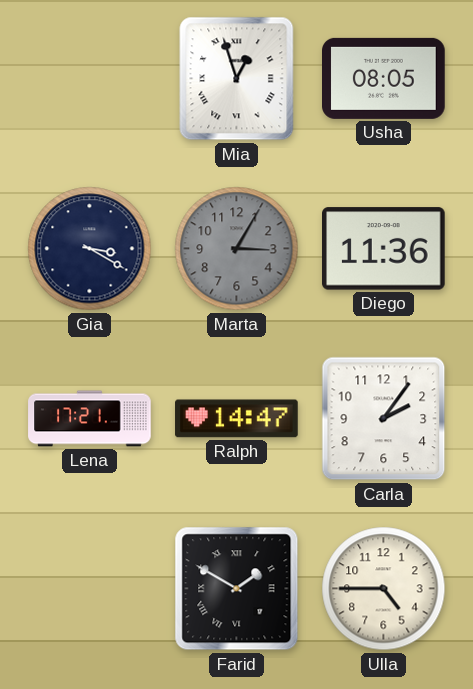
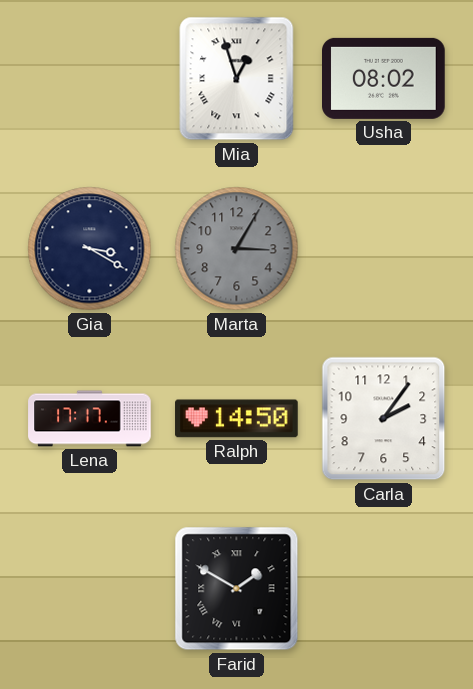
Usha: 08:05 -> 08:02
Diego: 11:36 -> none
Lena: 17:21 -> 17:17
Ralph: 14:47 -> 14:50
Ulla: 4:45 -> none
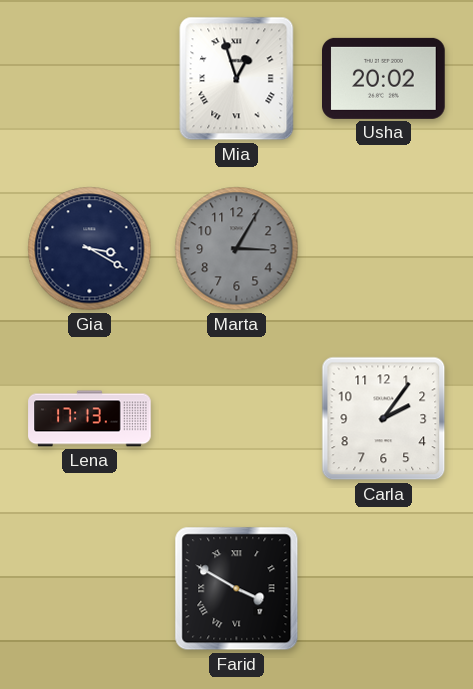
Usha: 08:02 -> 20:02
Lena: 17:17 -> 17:13
Ralph: 14:50 -> none
Farid: 1:50 -> 3:50
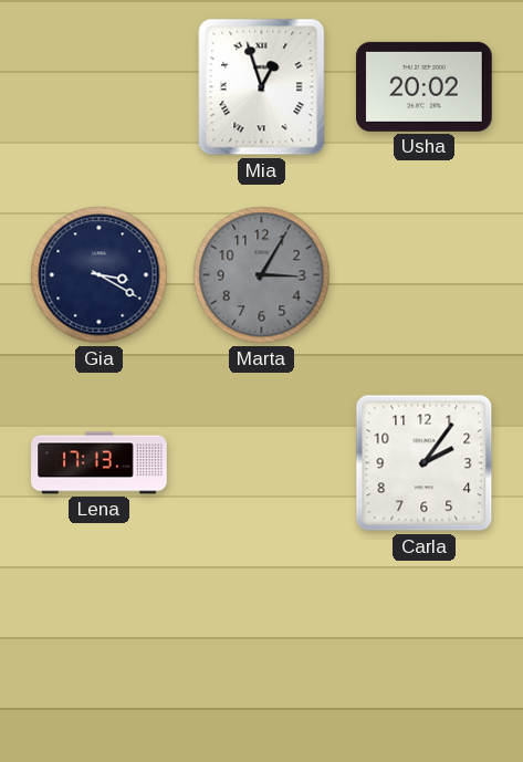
Farid: 3:50 -> none
